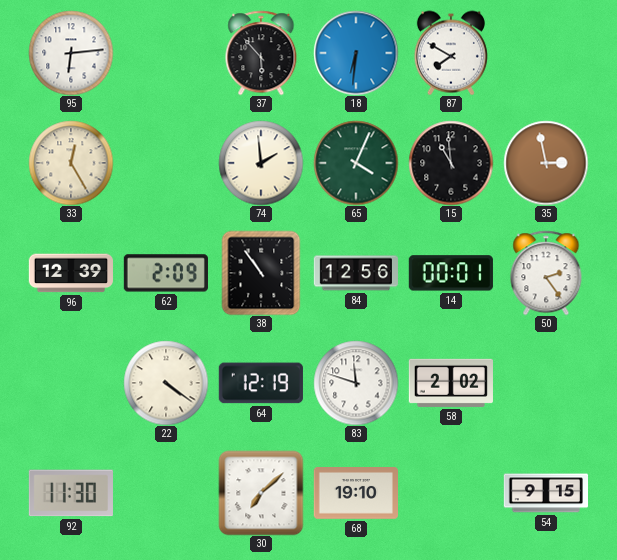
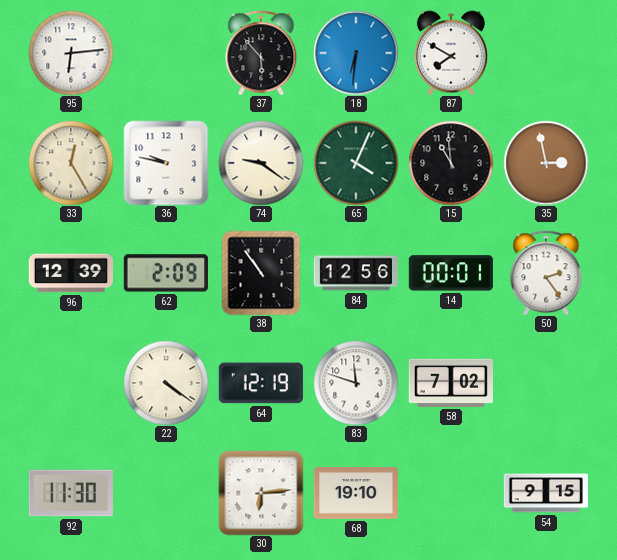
36: none -> 9:47
74: 1:59 -> 9:21
58: 2:02 -> 7:02
30: 7:08 -> 6:14
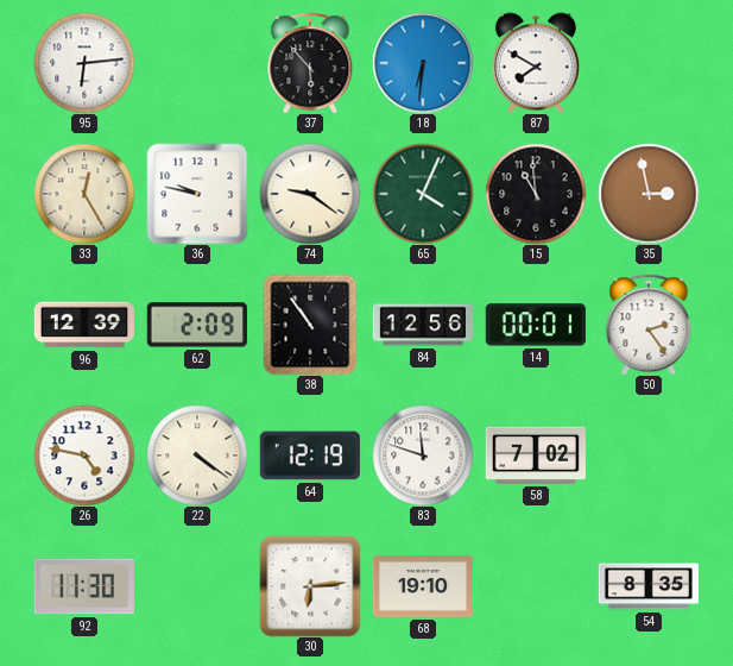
26: none -> 4:47
54: 9:15 -> 8:35
